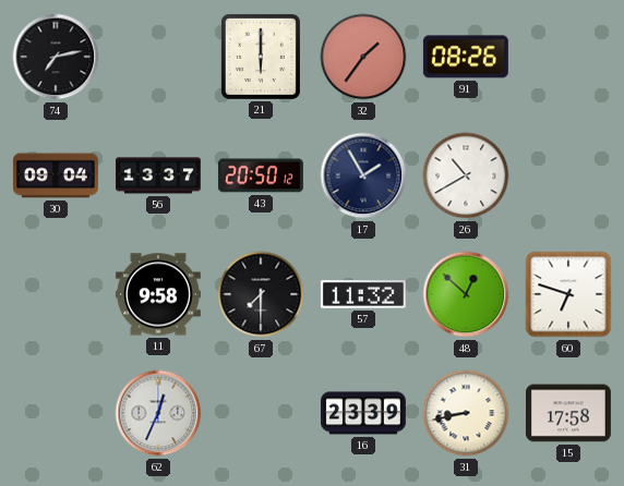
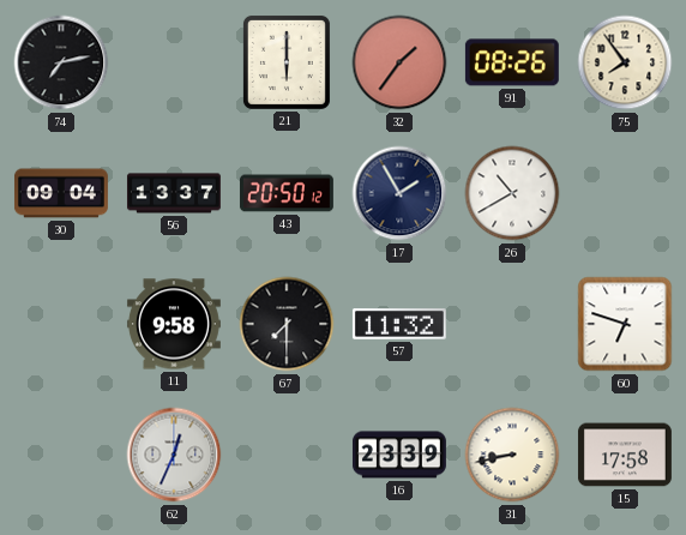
75: none -> 7:54
48: 12:52 -> none
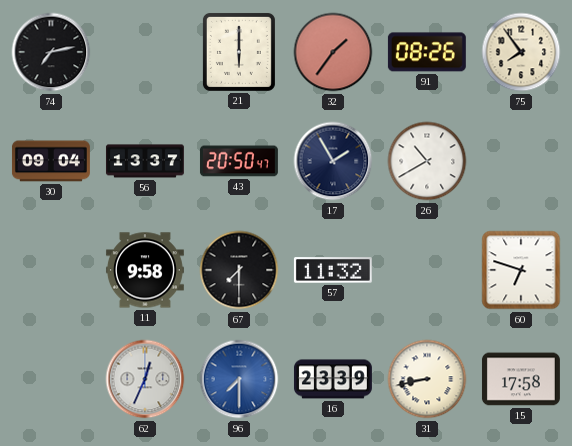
43: 20:50:12 -> 20:50:47
96: none -> 7:30
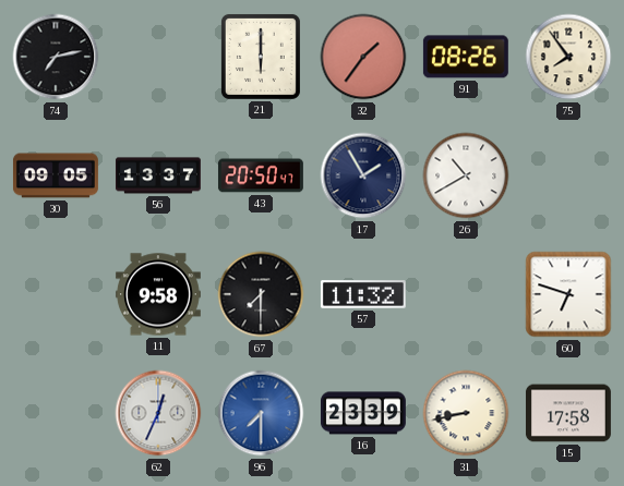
30: 09:04 -> 09:05
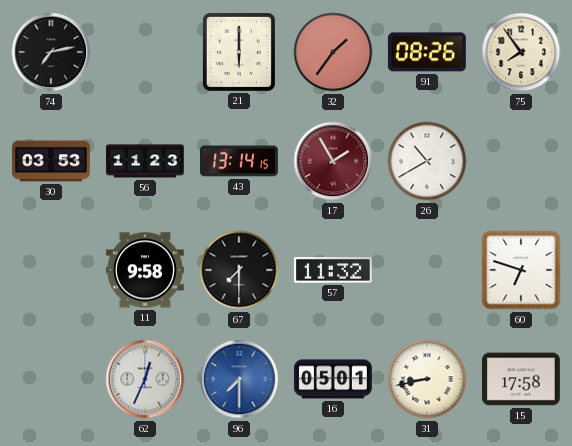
30: 09:05 -> 03:53
56: 13:37 -> 11:23
43: 20:50 -> 13:14
17 dial: navy -> burgundy
16: 23:39 -> 05:01
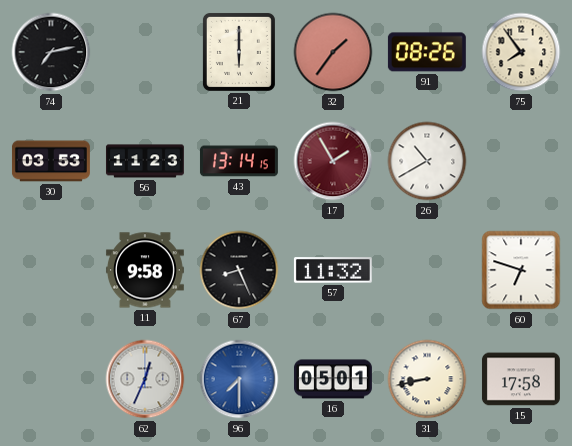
67: 7:30 -> 8:26
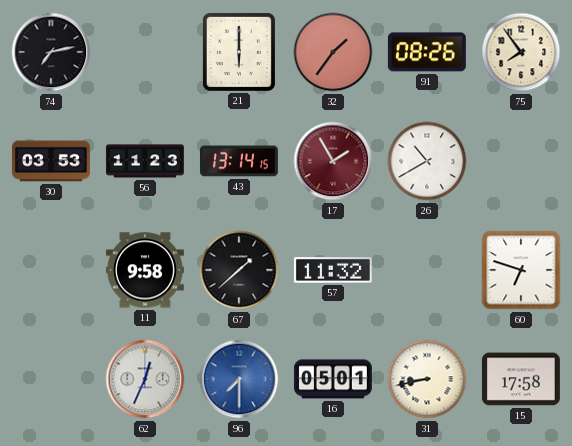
67: 8:26 -> 1:38
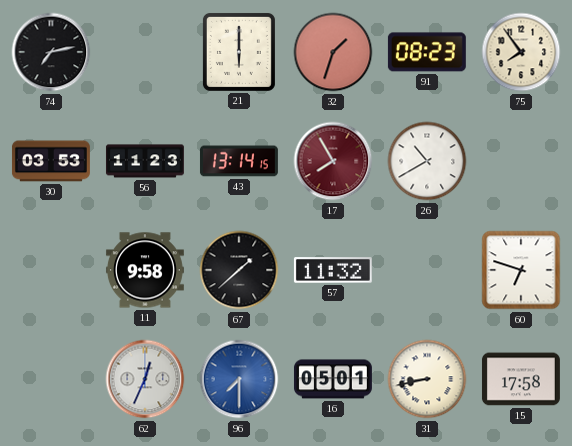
32: 1:36 -> 1:33
91: 08:26 -> 08:23
17: 1:55 -> 7:55
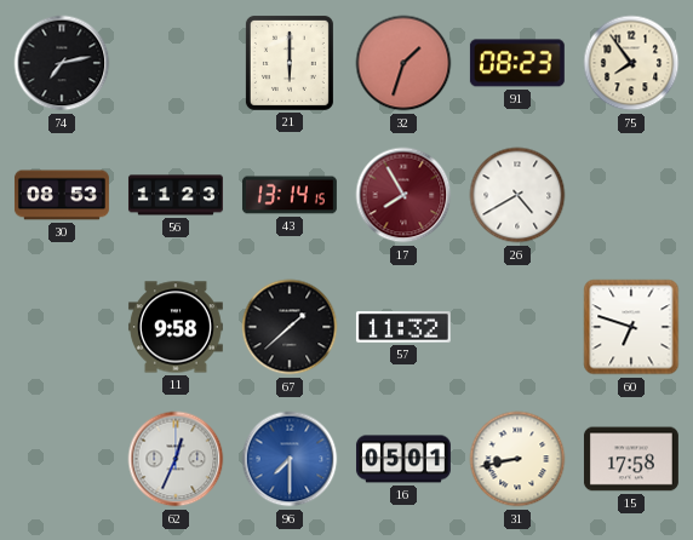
30: 03:53 -> 08:53
26: 10:40 -> 4:40
